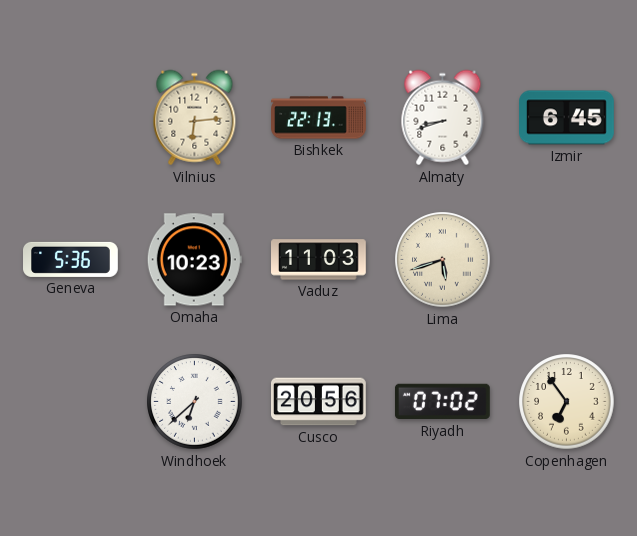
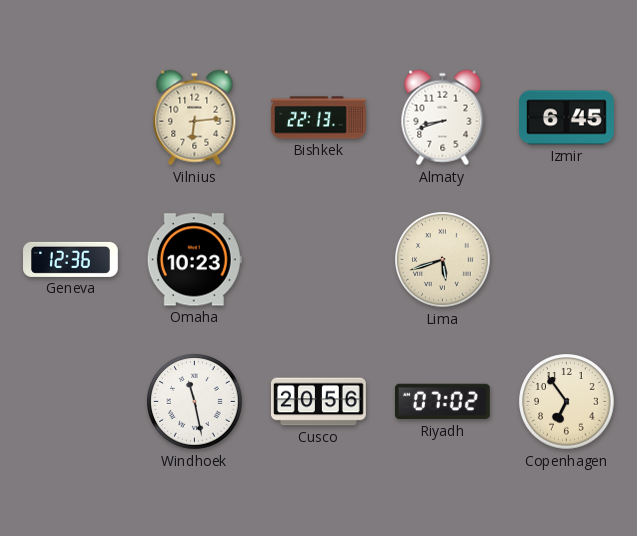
Geneva: 5:36 -> 12:36
Vaduz: 11:03 -> none
Windhoek: 6:38 -> 11:28
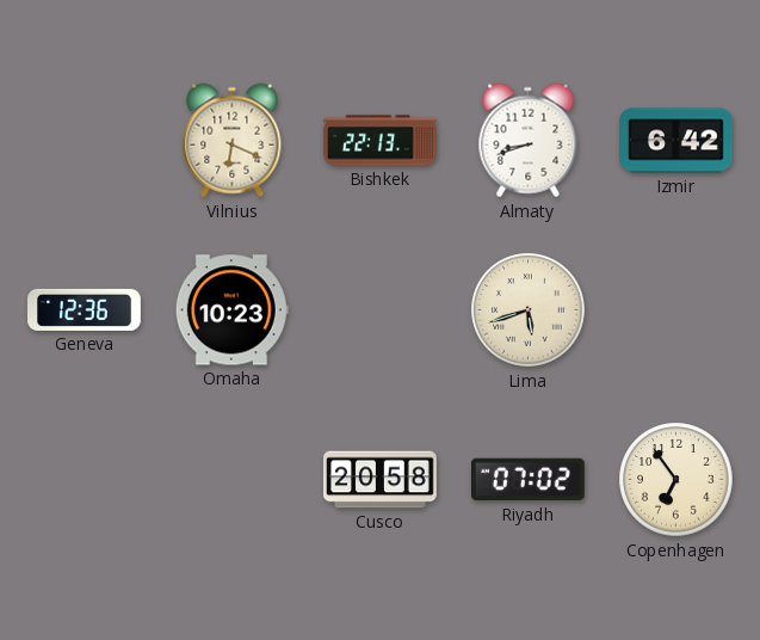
Vilnius: 6:14 -> 6:19
Izmir: 6:45 -> 6:42
Windhoek: 11:28 -> none
Cusco: 20:56 -> 20:58
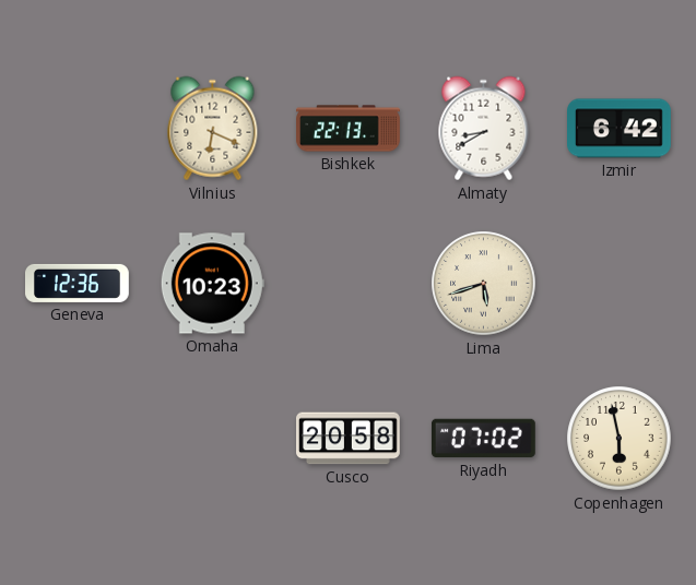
Almaty: 8:42 -> 8:40
Copenhagen: 6:54 -> 5:58
